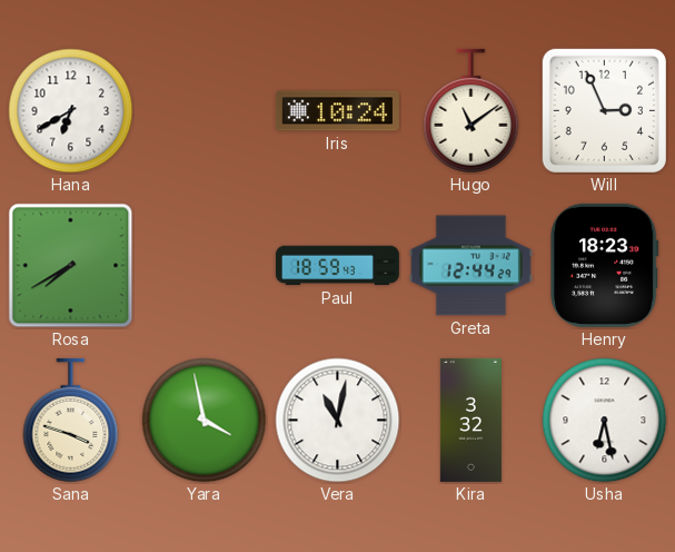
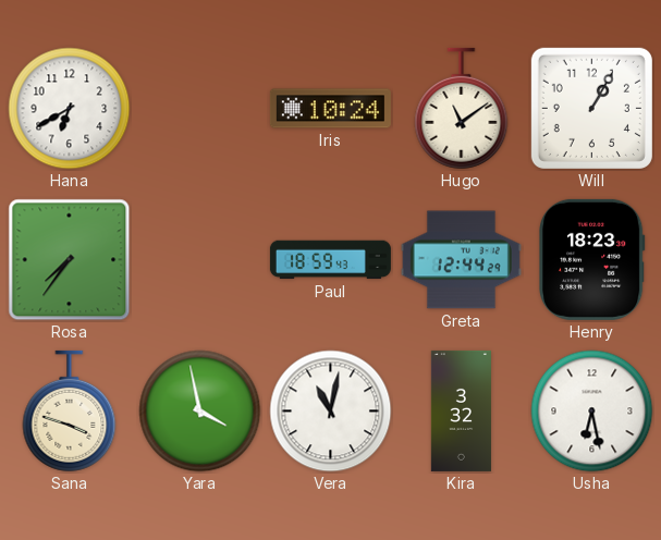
Will: 2:56 -> 1:05
Rosa: 7:40 -> 7:36
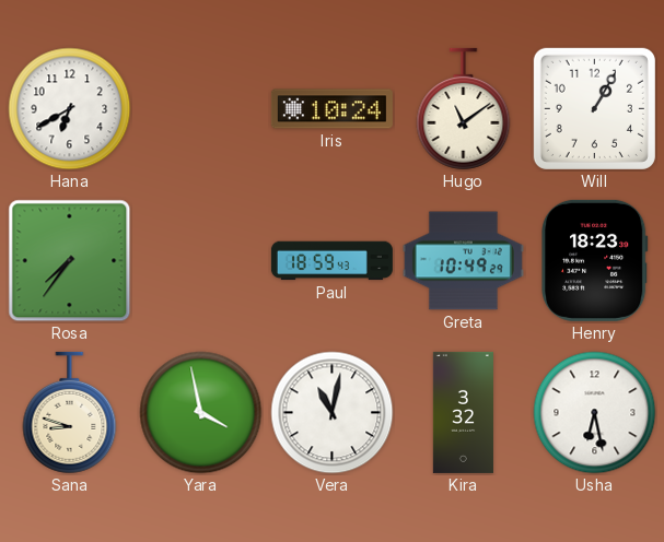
Greta: 12:44 -> 10:49
Sana: 3:48 -> 8:48
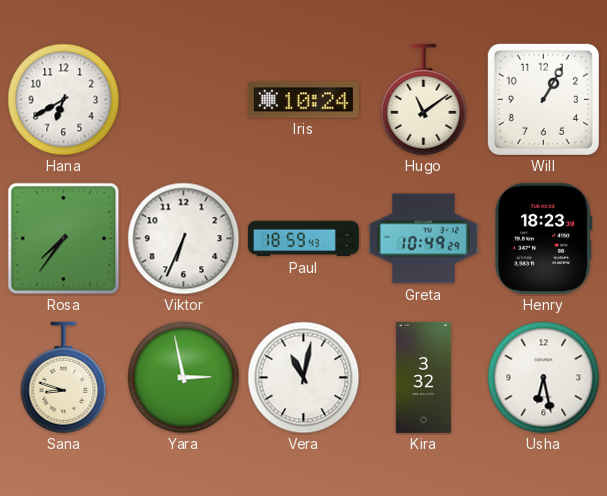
Viktor: none -> 6:34
Yara: 3:58 -> 2:58
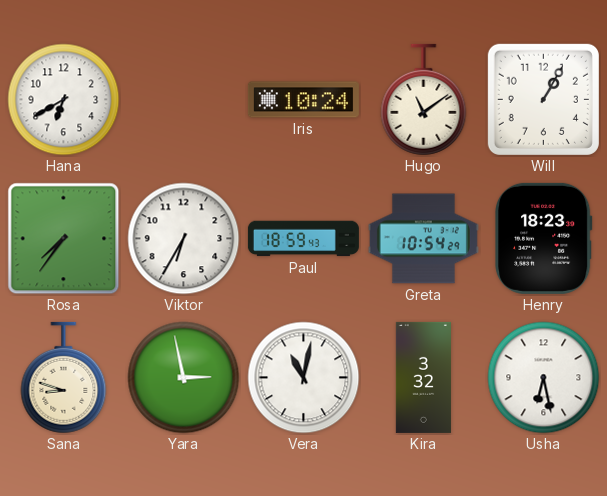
Viktor: 6:34 -> 6:35
Greta: 10:49 -> 10:54
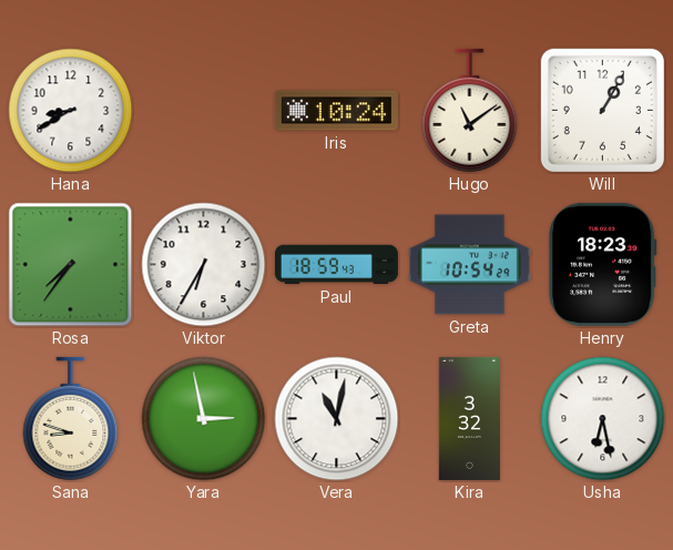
Hana: 6:40 -> 8:40
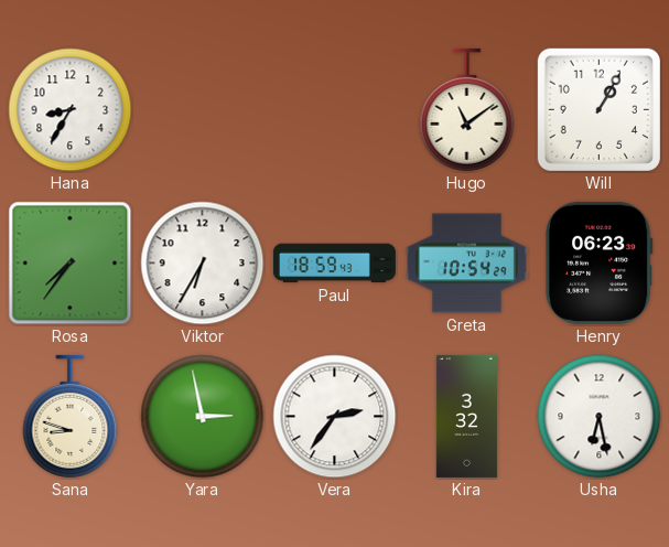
Hana: 8:40 -> 8:35
Iris: 10:24 -> none
Henry: 18:23 -> 06:23
Vera: 11:02 -> 2:36
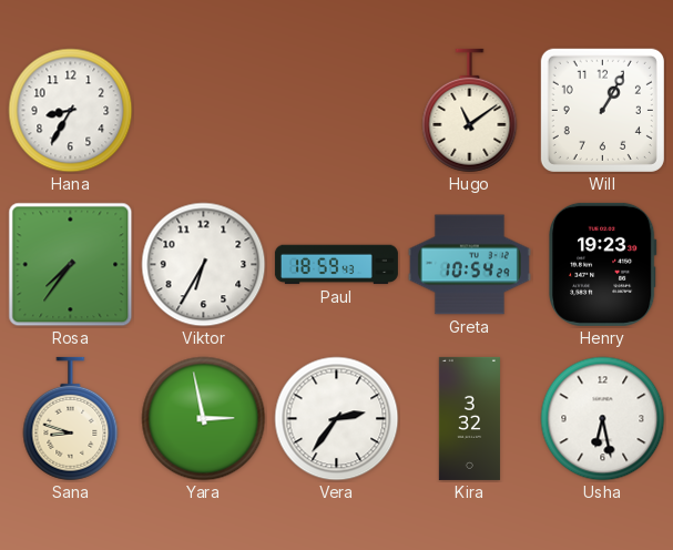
Henry: 06:23 -> 19:23
